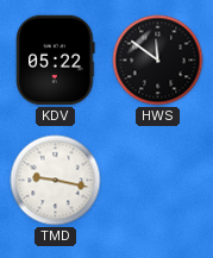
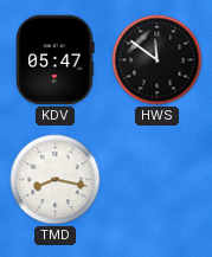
KDV: 05:22 -> 05:47
TMD: 9:17 -> 8:17
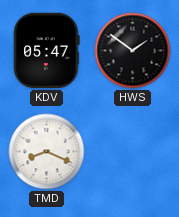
HWS: 11:51 -> 1:51
TMD: 8:17 -> 8:19
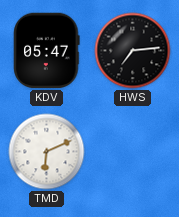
HWS: 1:51 -> 7:14
TMD: 8:19 -> 6:11
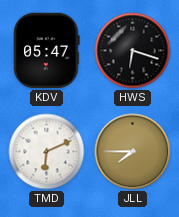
HWS: 7:14 -> 6:18
JLL: none -> 7:45
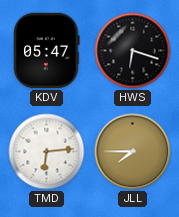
TMD: 6:11 -> 6:14
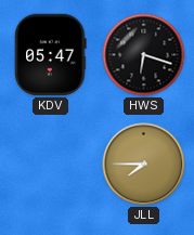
TMD: 6:14 -> none
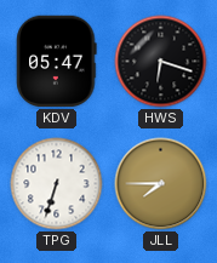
TPG: none -> 6:33
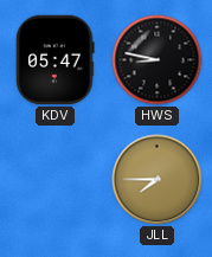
HWS: 6:18 -> 8:47
TPG: 6:33 -> none
